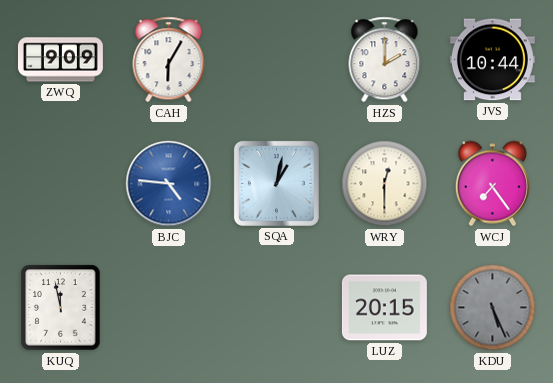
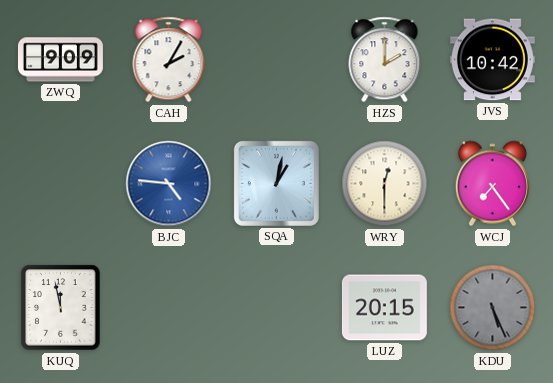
CAH: 6:05 -> 2:05
JVS: 10:44 -> 10:42
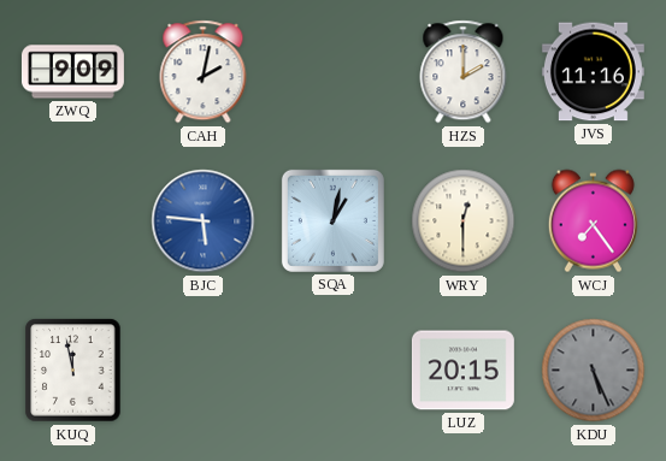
CAH: 2:05 -> 2:02
JVS: 10:42 -> 11:16
BJC: 4:46 -> 5:46
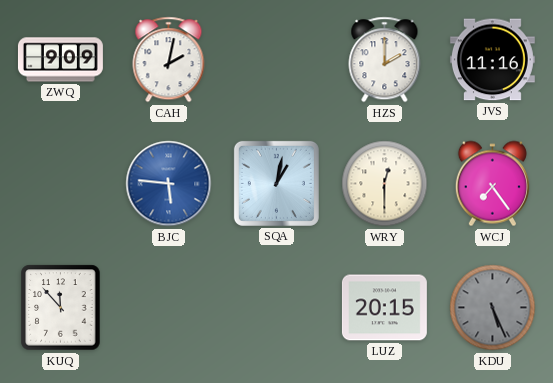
KUQ: 11:58 -> 11:53
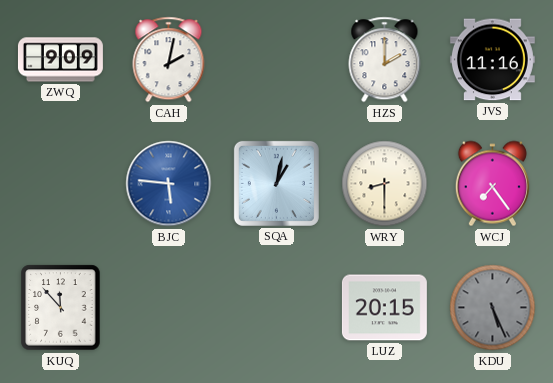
WRY: 12:30 -> 8:30
